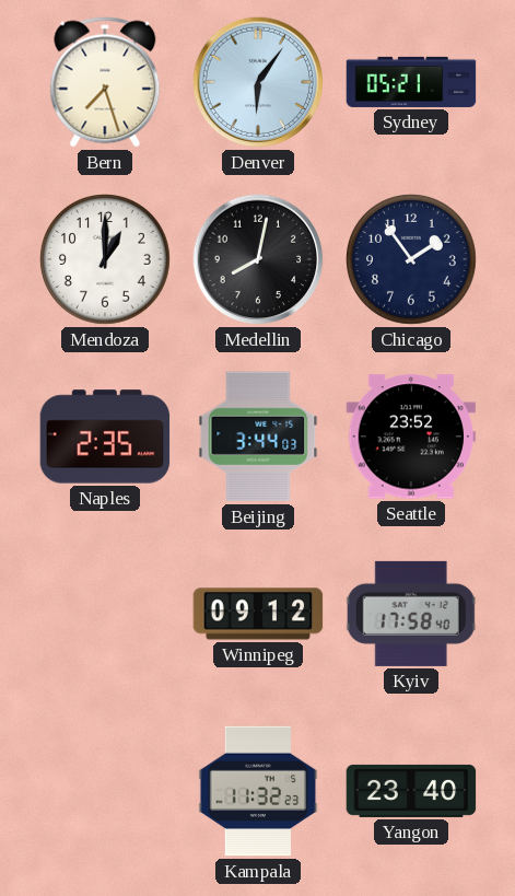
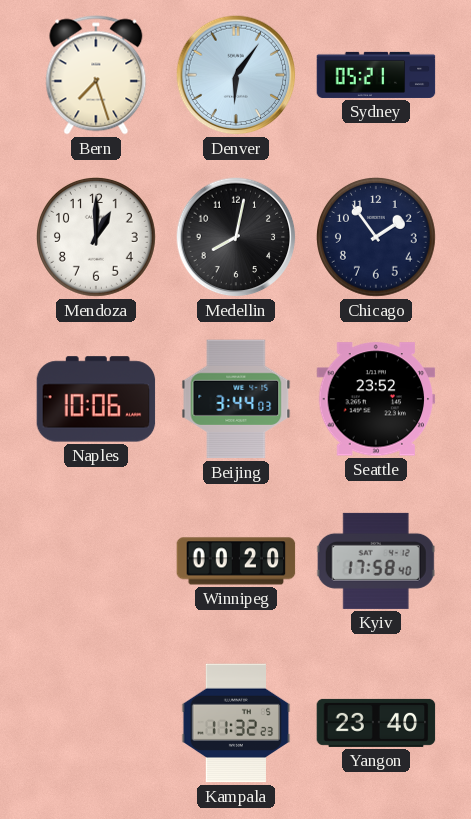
Naples: 2:35 -> 10:06
Winnipeg: 09:12 -> 00:20
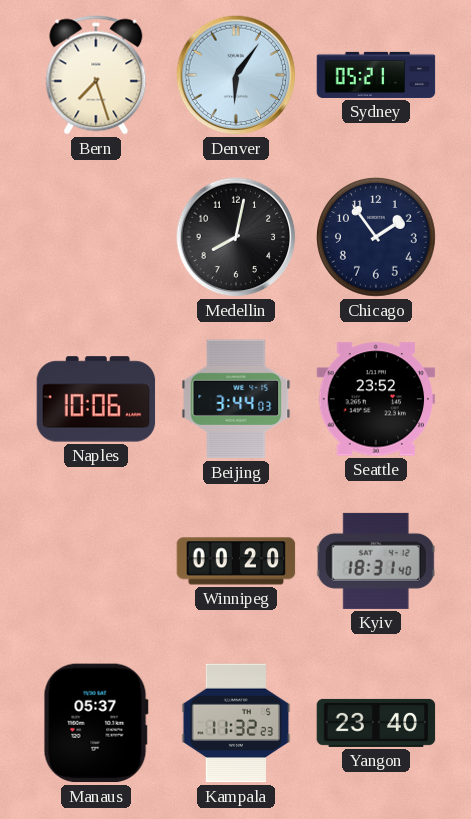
Mendoza: 1:00 -> none
Kyiv: 17:58 -> 18:31
Manaus: none -> 05:37
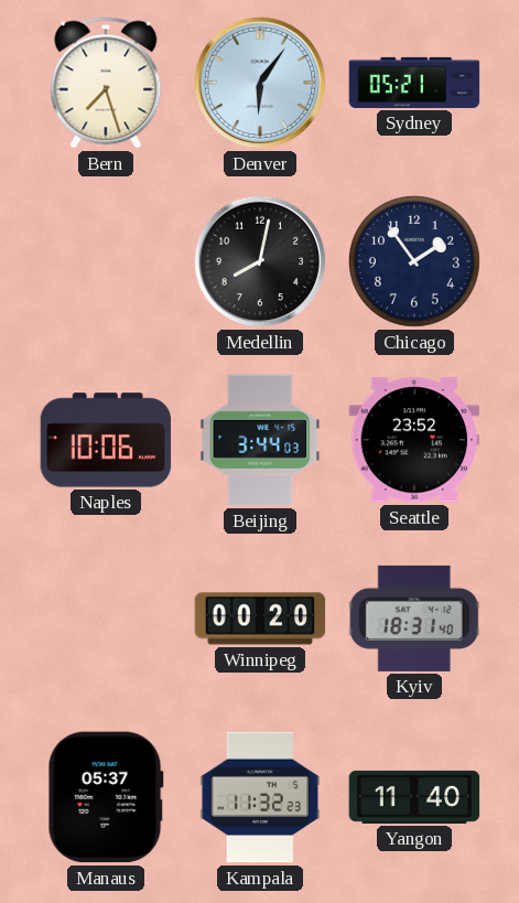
Yangon: 23:40 -> 11:40
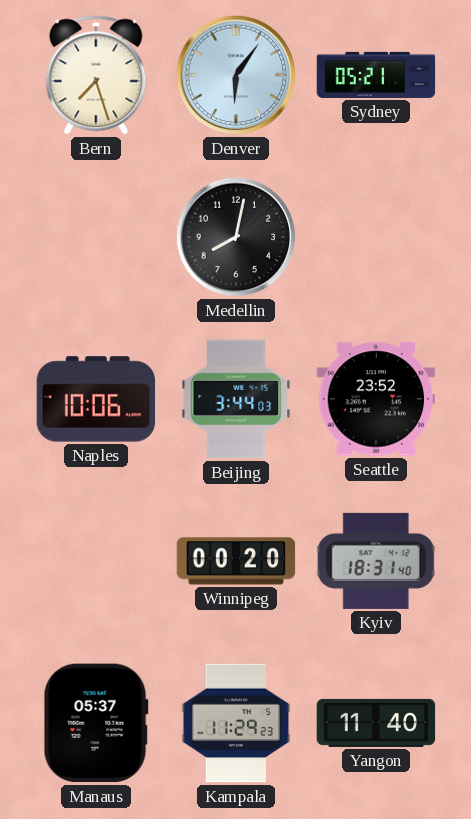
Chicago: 1:54 -> none
Kampala: 11:32 -> 11:29
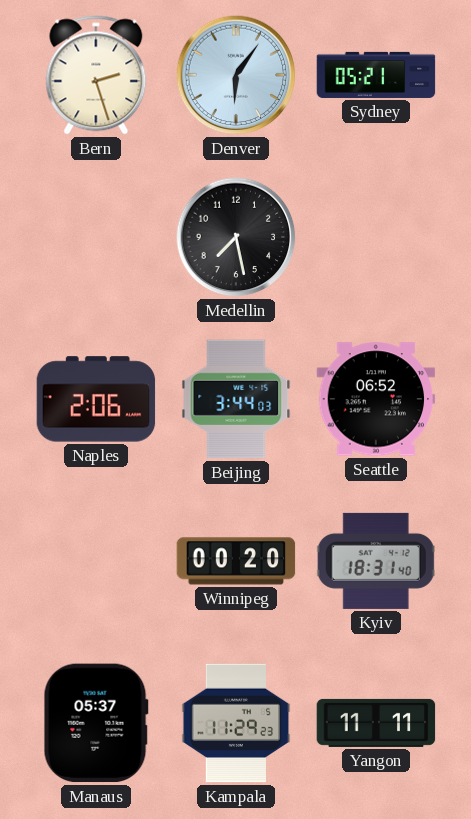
Bern: 7:27 -> 2:27
Medellin: 8:02 -> 7:28
Naples: 10:06 -> 2:06
Seattle: 23:52 -> 06:52
Yangon: 11:40 -> 11:11
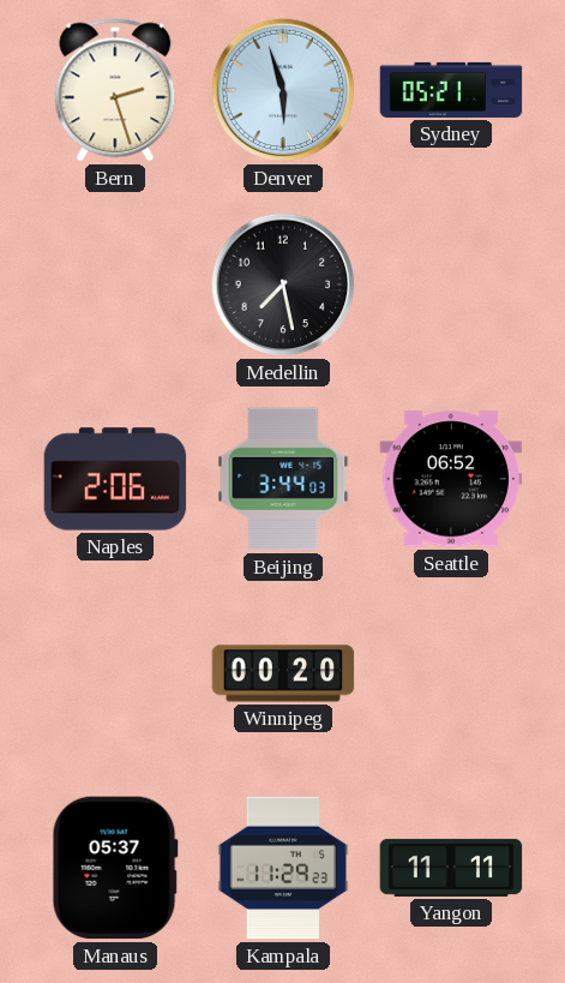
Denver: 6:06 -> 5:57
Kyiv: 18:31 -> none
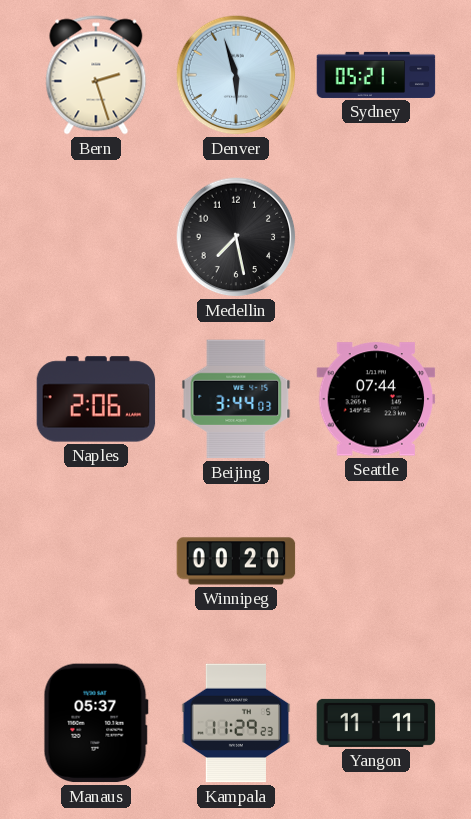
Seattle: 06:52 -> 07:44
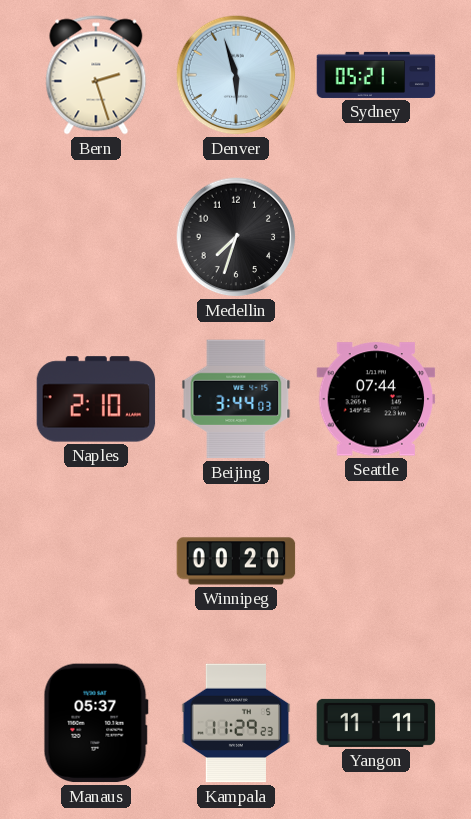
Medellin: 7:28 -> 7:33
Naples: 2:06 -> 2:10
